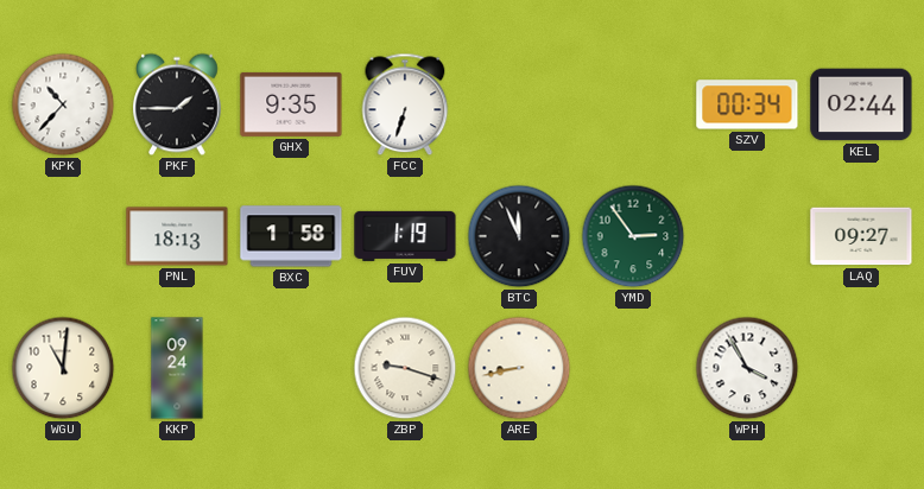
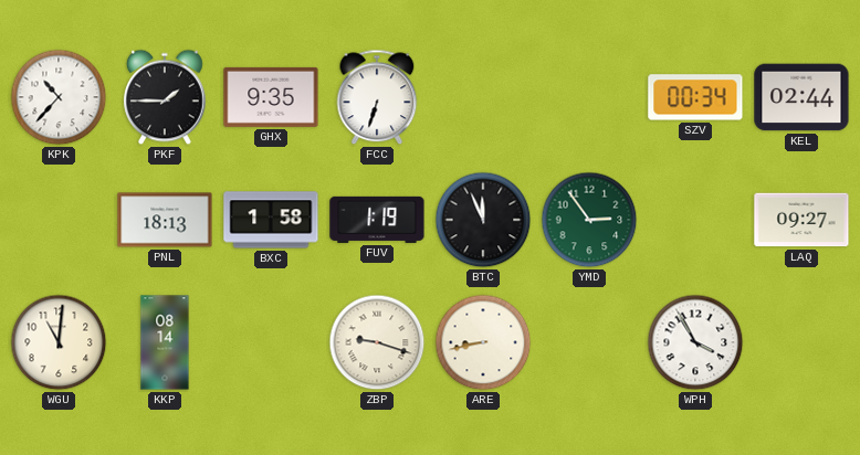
KKP: 09:24 -> 08:14
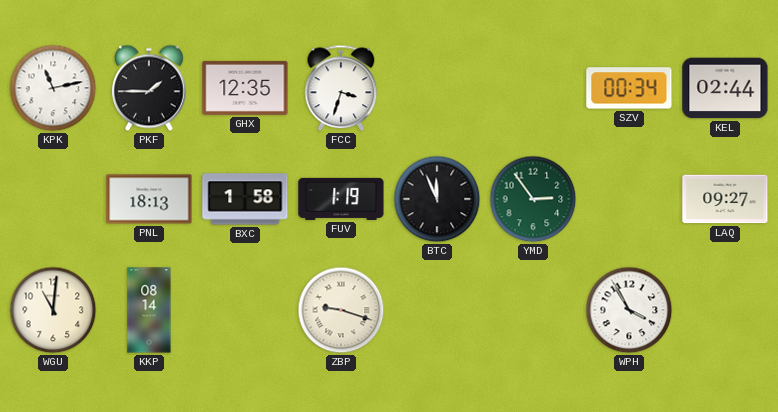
KPK: 10:37 -> 11:13
GHX: 9:35 -> 12:35
FCC: 6:33 -> 3:33
ARE: 8:43 -> none
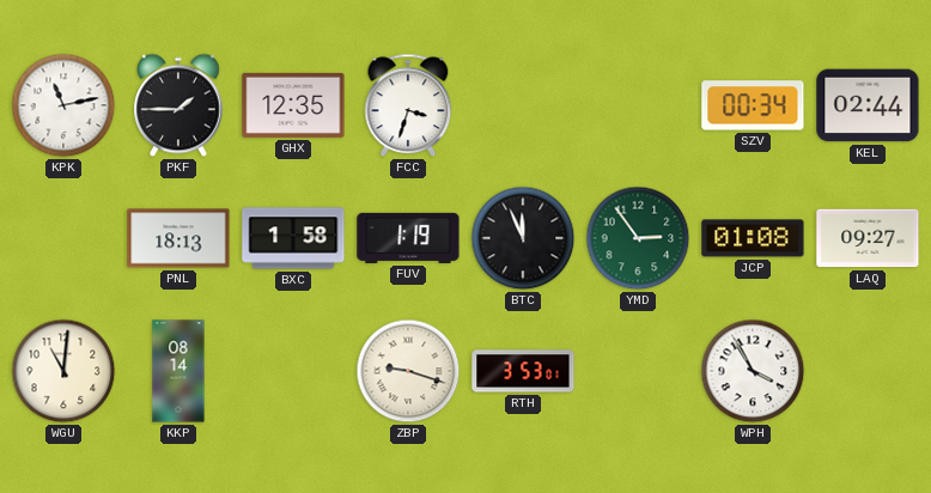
JCP: none -> 01:08
RTH: none -> 3:53
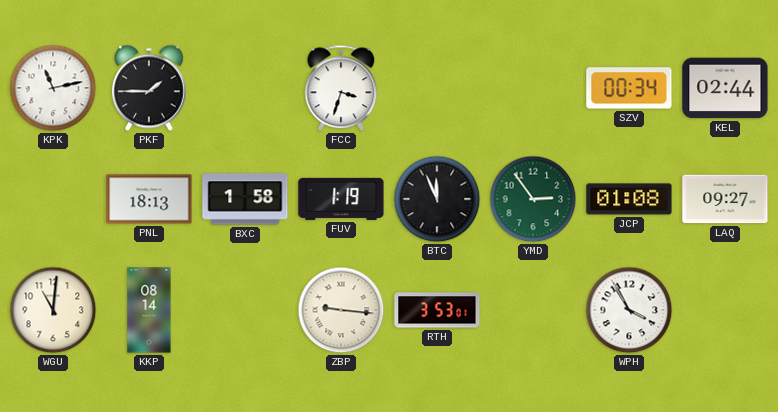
GHX: 12:35 -> none
ZBP: 9:18 -> 9:16
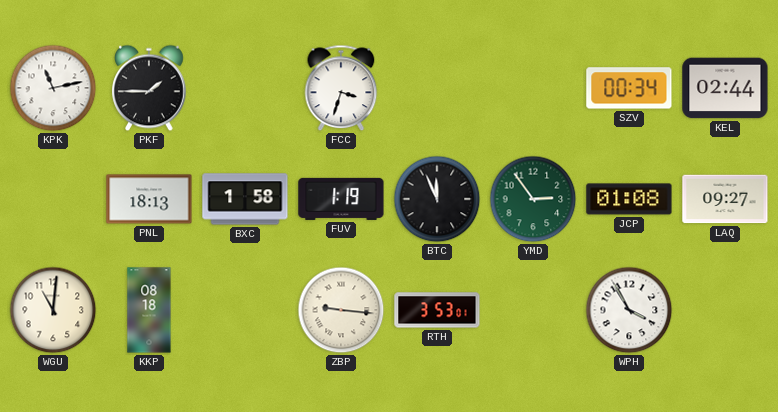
KKP: 08:14 -> 08:18
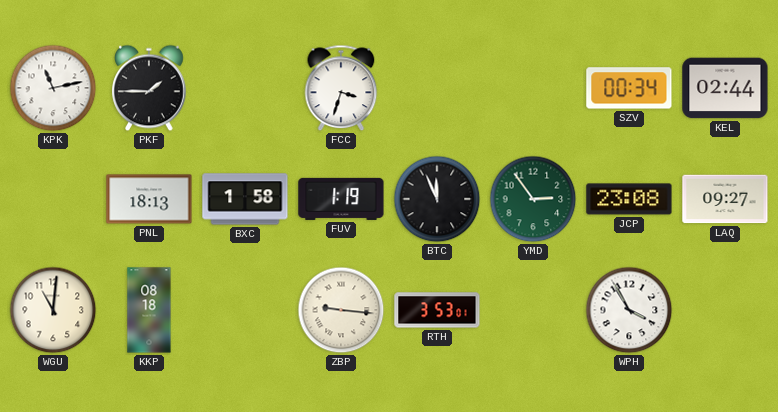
JCP: 01:08 -> 23:08
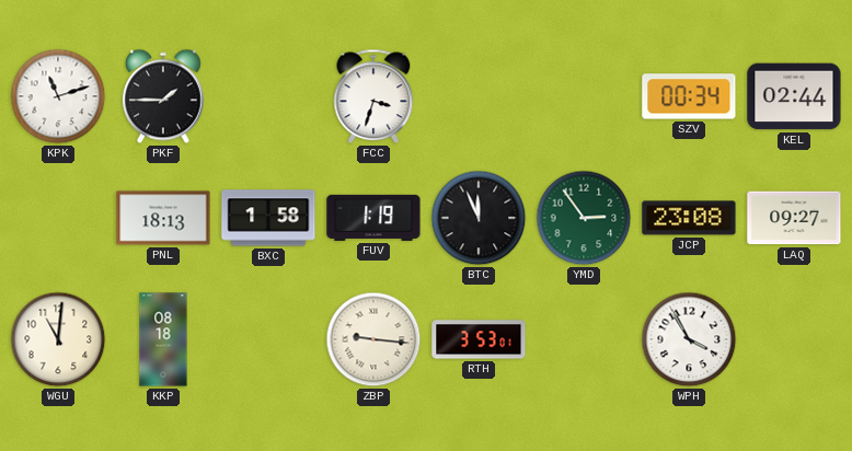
KPK: 11:13 -> 11:12
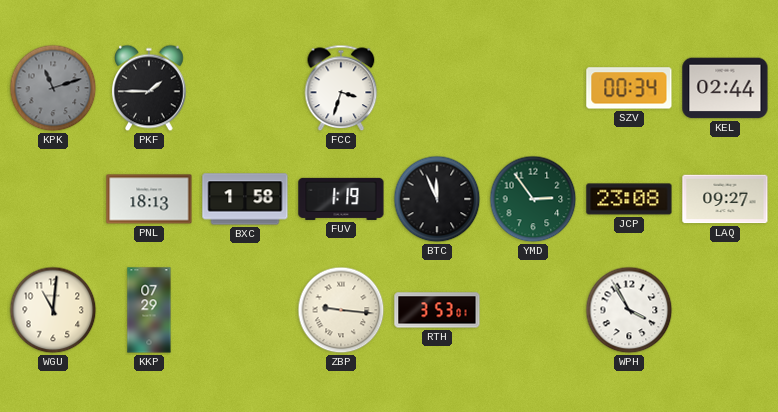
KPK dial: white -> grey
KKP: 08:18 -> 07:29
